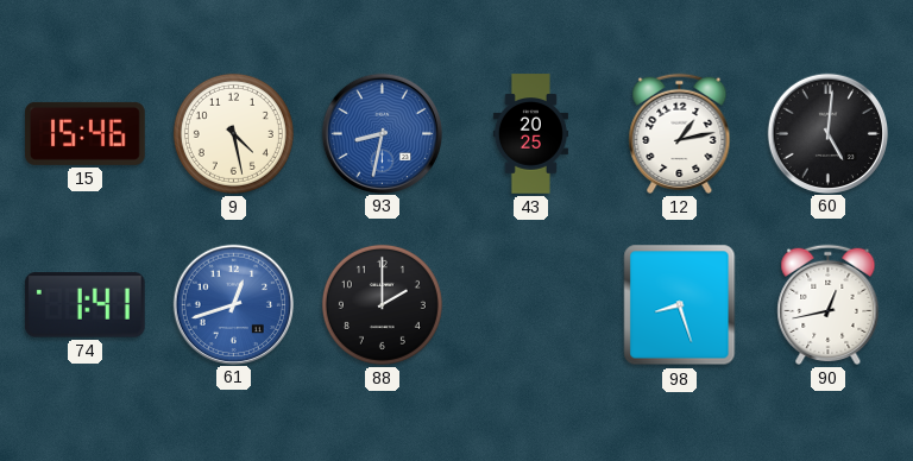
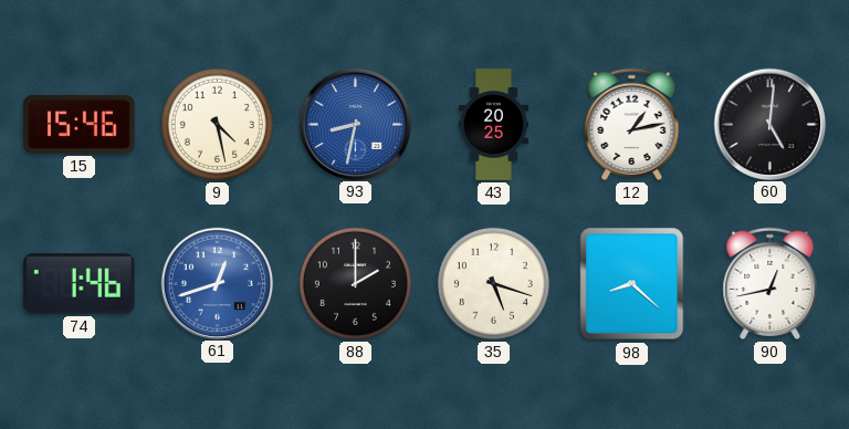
74: 1:41 -> 1:46
35: none -> 5:18
98: 8:27 -> 8:22
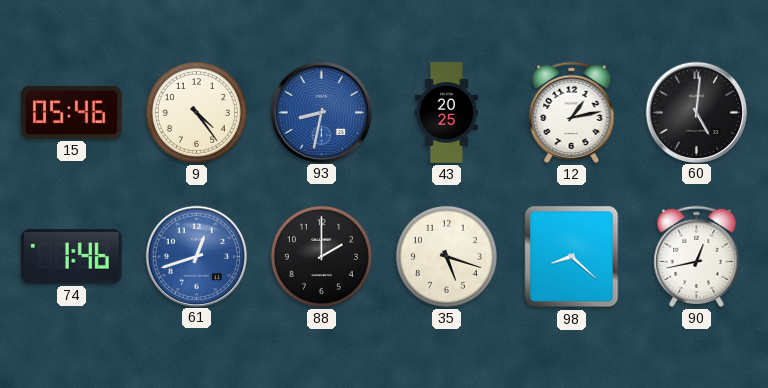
15: 15:46 -> 05:46
9: 4:28 -> 4:24
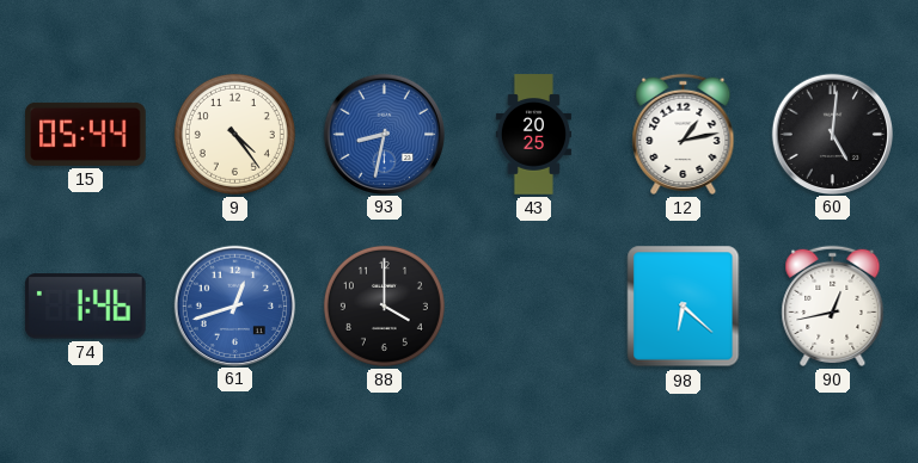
15: 05:46 -> 05:44
88: 2:00 -> 4:00
35: 5:18 -> none
98: 8:22 -> 6:22
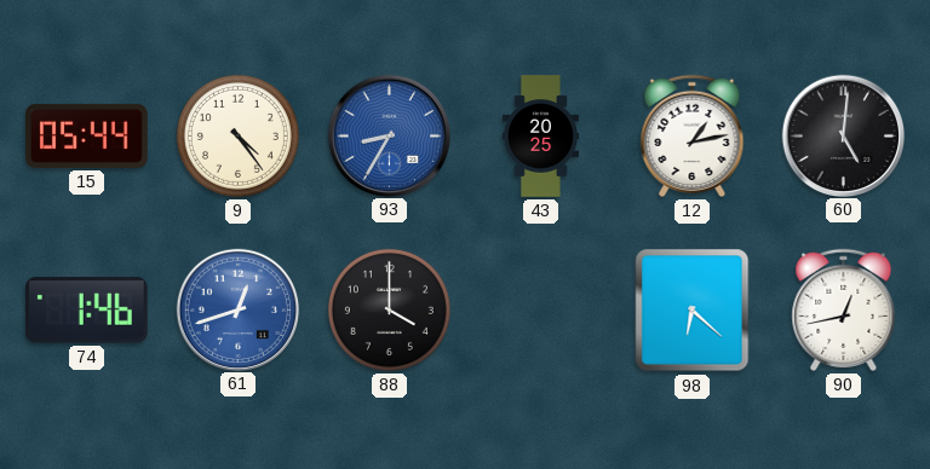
93: 8:32 -> 8:35
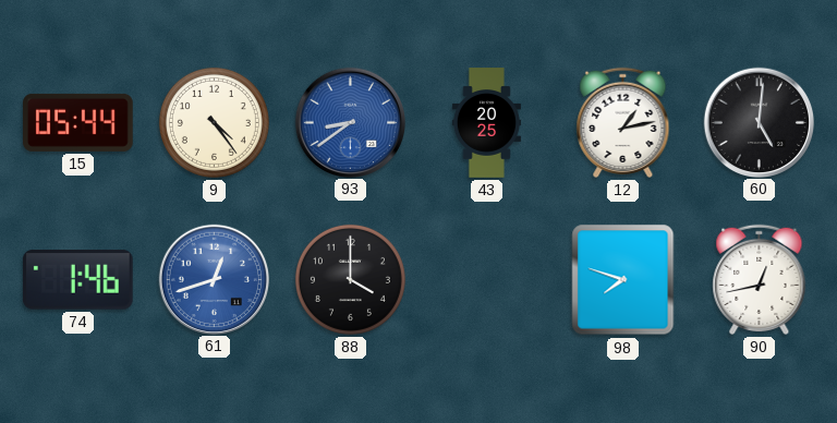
93: 8:35 -> 8:39
98: 6:22 -> 7:48
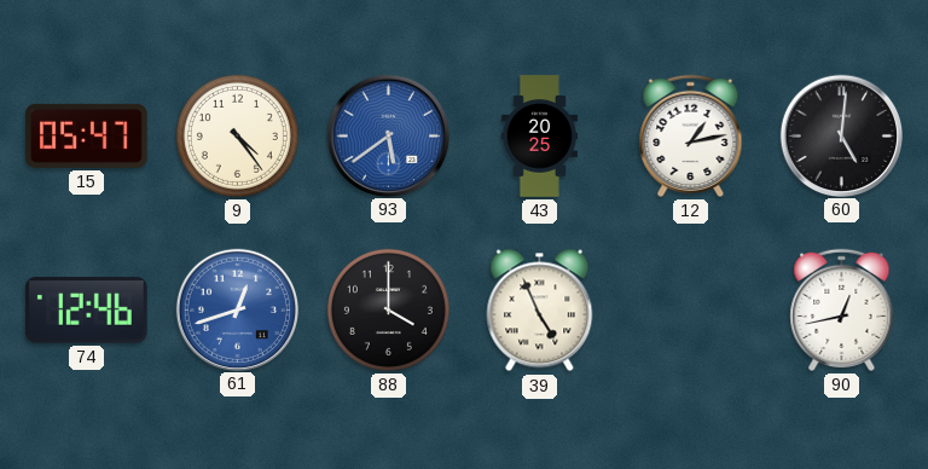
15: 05:44 -> 05:47
93: 8:39 -> 5:39
74: 1:46 -> 12:46
39: none -> 4:56
98: 7:48 -> none
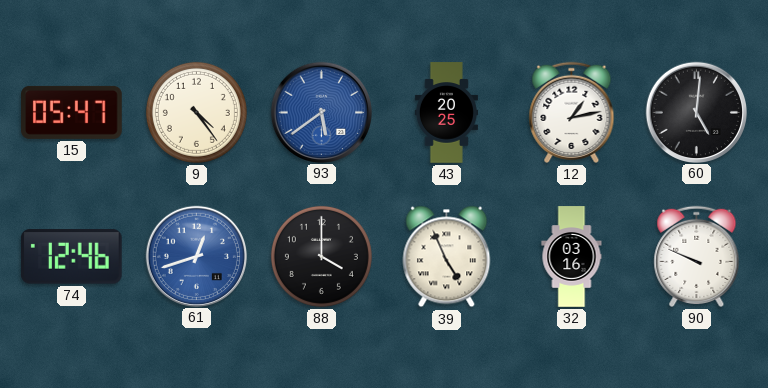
32: none -> 03:16
90: 12:43 -> 9:49
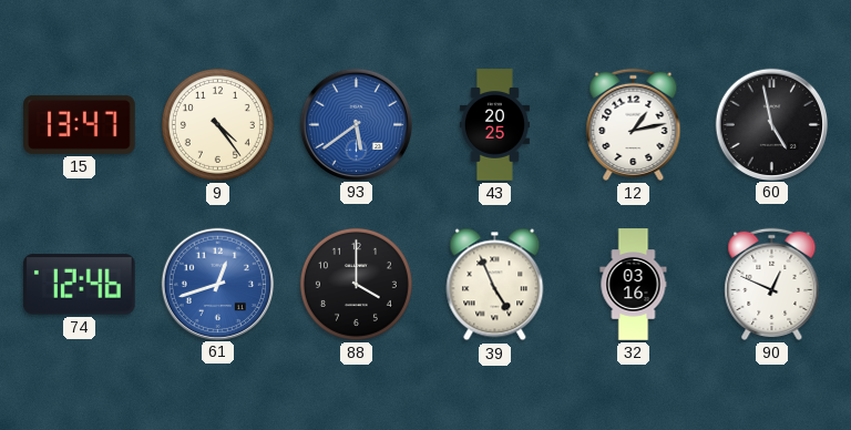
15: 05:47 -> 13:47
60: 5:01 -> 4:58
90: 9:49 -> 12:49
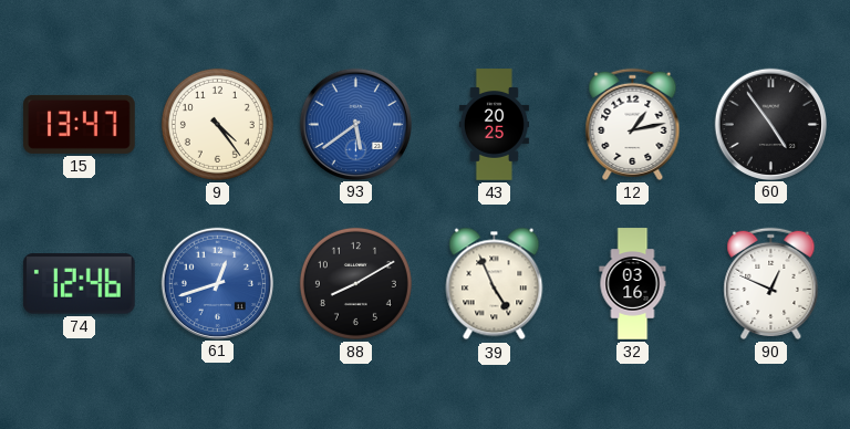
60: 4:58 -> 4:54
88: 4:00 -> 8:10
